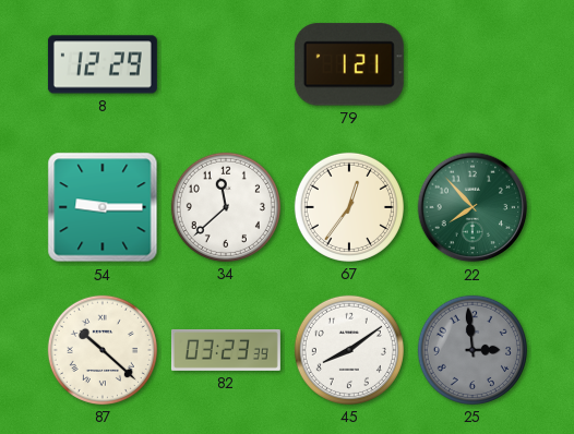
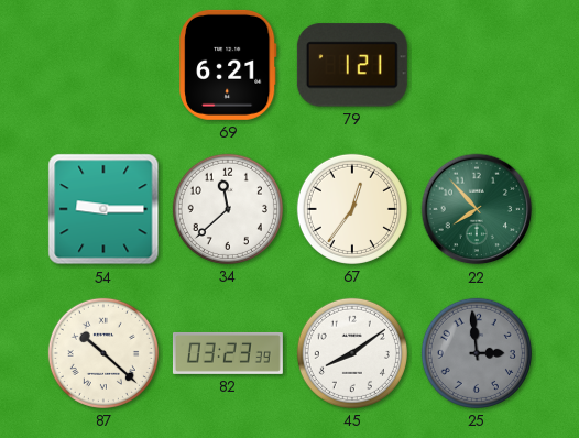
8: 12:29 -> none
69: none -> 6:21
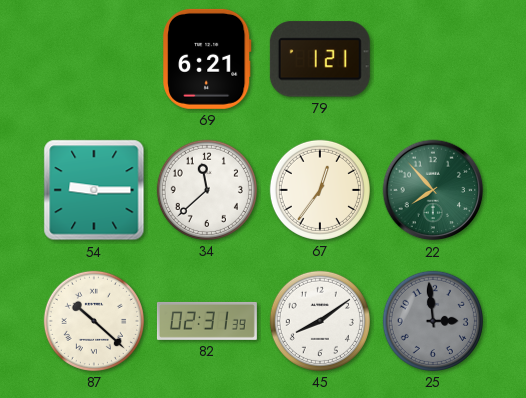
82: 03:23 -> 02:31
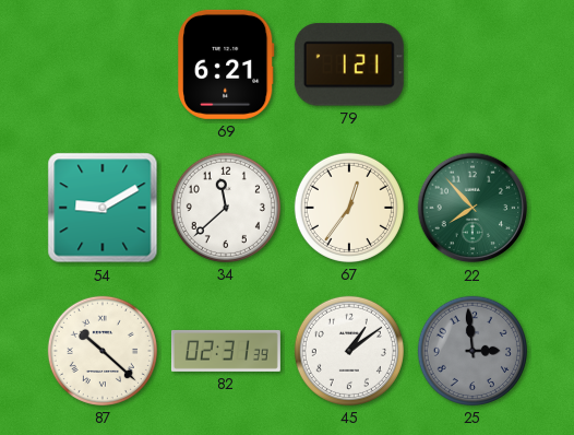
54: 9:15 -> 9:10
45: 8:09 -> 1:09
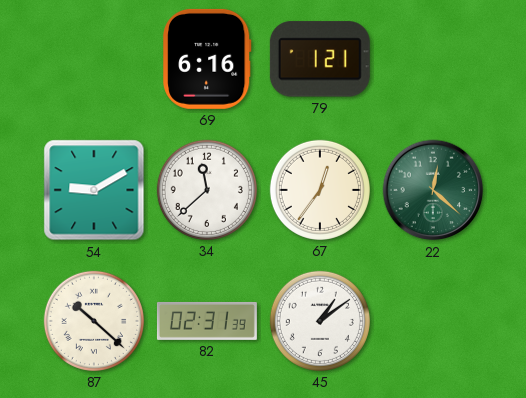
69: 6:21 -> 6:16
22: 7:53 -> 12:22
25: 2:59 -> none
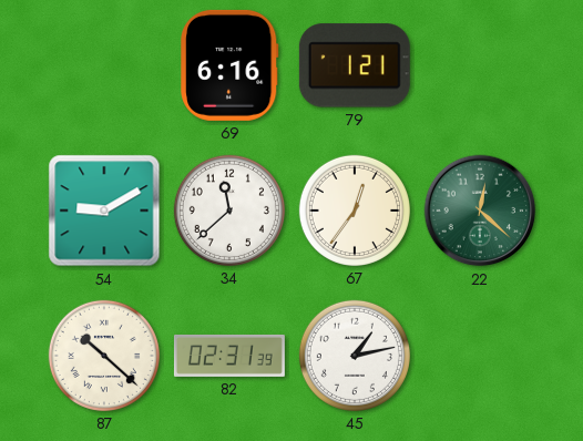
45: 1:09 -> 1:13
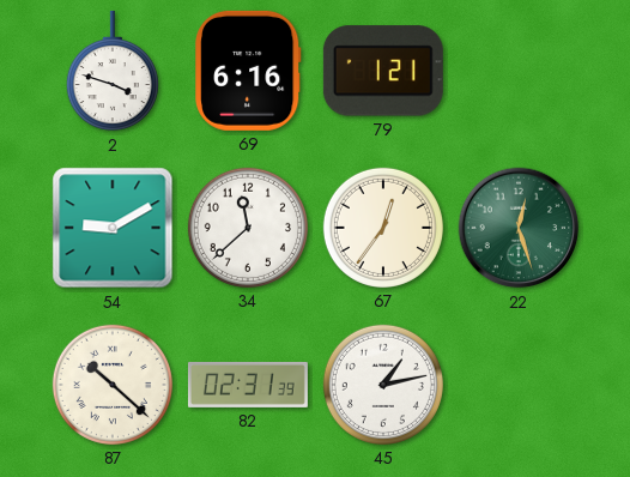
2: none -> 3:48
22: 12:22 -> 12:27
